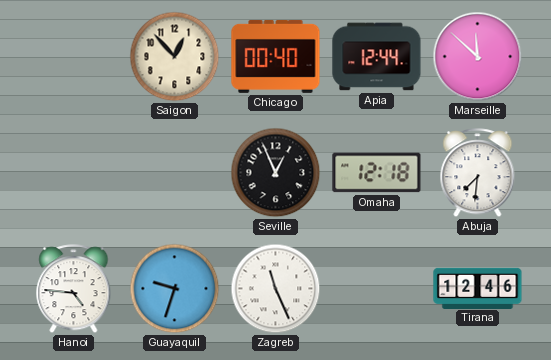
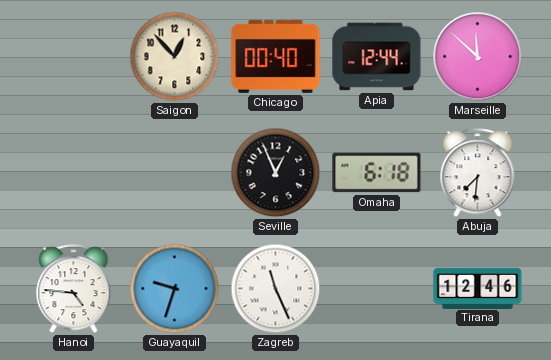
Omaha: 12:18 -> 6:18
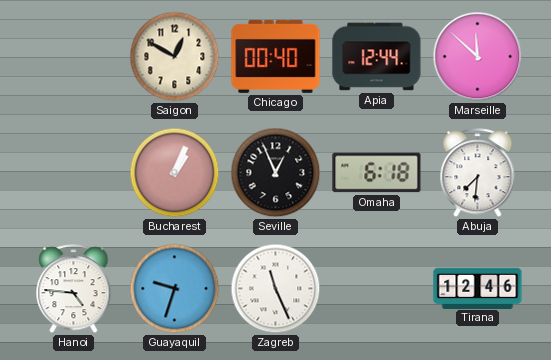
Saigon: 12:53 -> 12:50
Bucharest: none -> 1:04
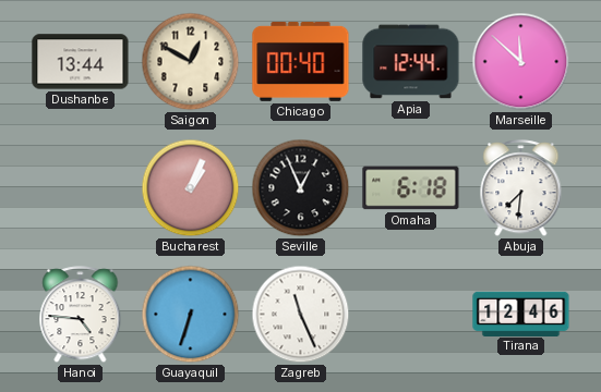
Dushanbe: none -> 13:44
Guayaquil: 9:33 -> 6:33
